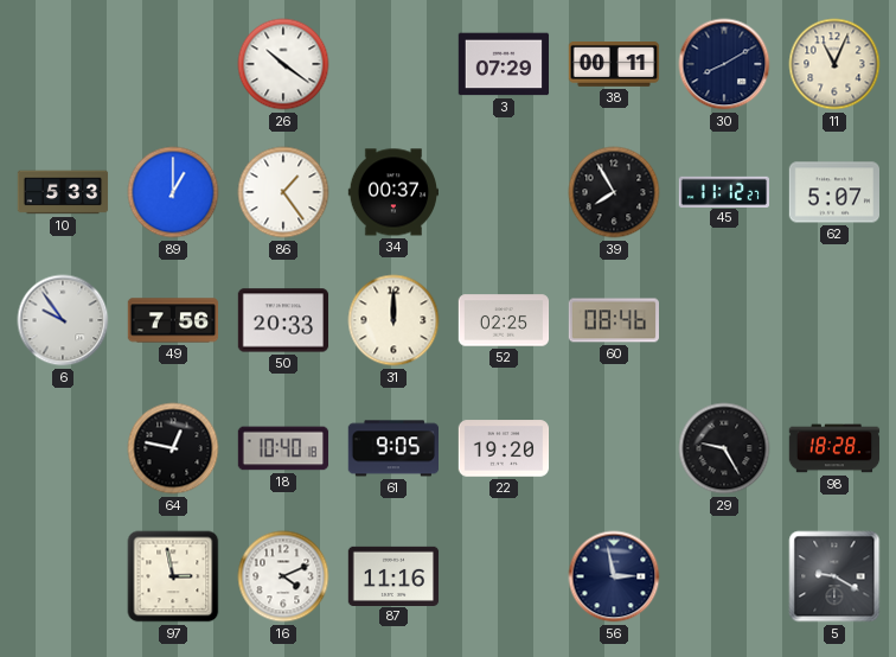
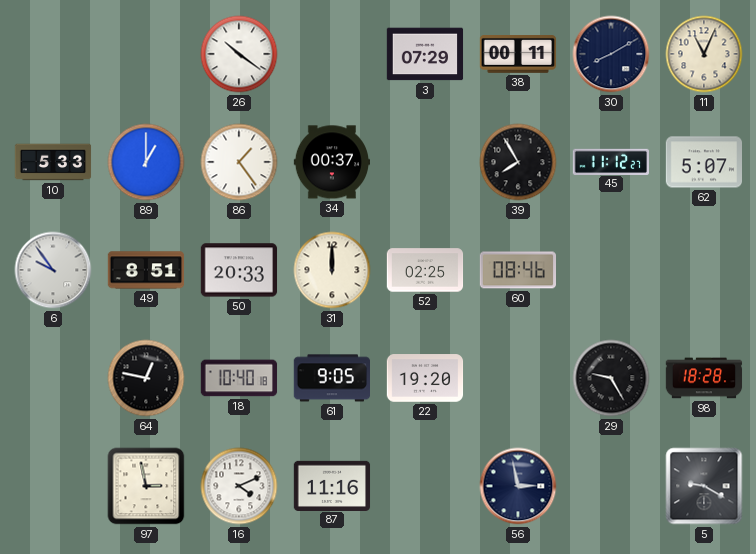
49: 7:56 -> 8:51
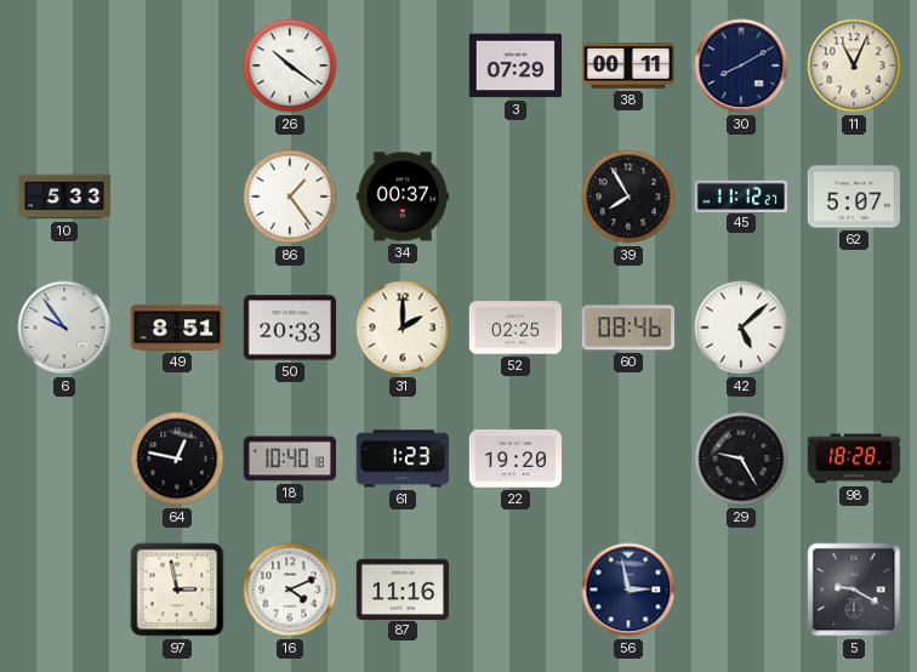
89: 1:00 -> none
31: 12:00 -> 2:00
42: none -> 5:08
61: 9:05 -> 1:23
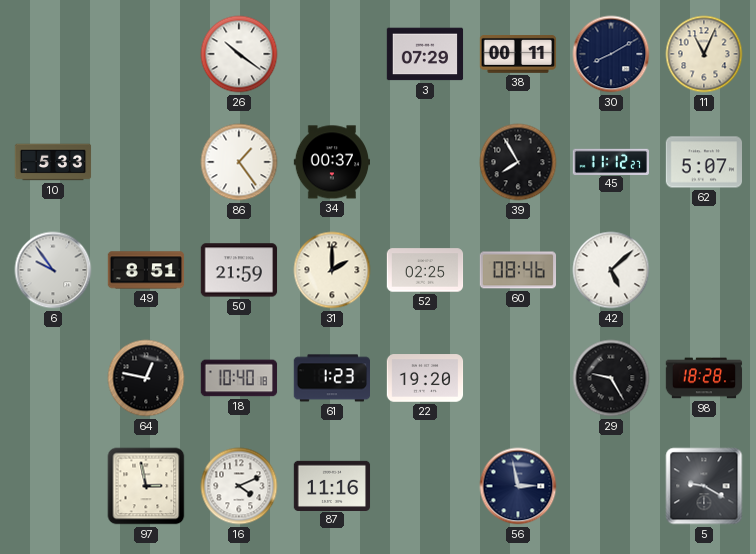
50: 20:33 -> 21:59
